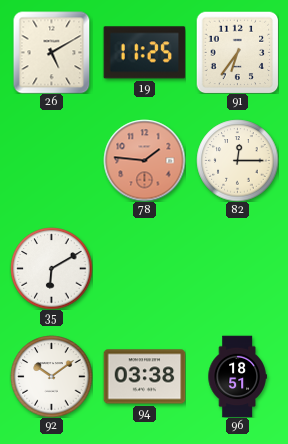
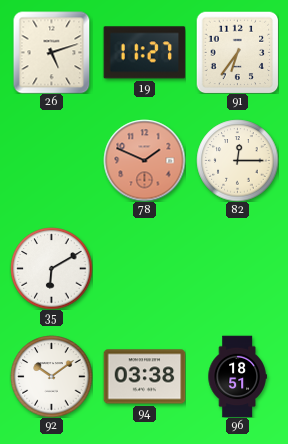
26: 5:10 -> 5:12
19: 11:25 -> 11:27
78: 1:46 -> 1:49
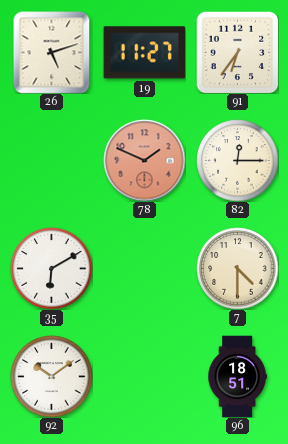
7: none -> 4:30
94: 03:38 -> none
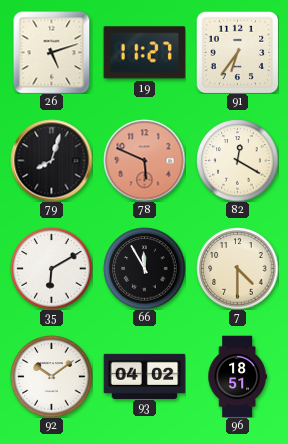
79: none -> 8:03
78: 1:49 -> 5:49
82: 12:15 -> 12:20
66: none -> 11:55
93: none -> 04:02
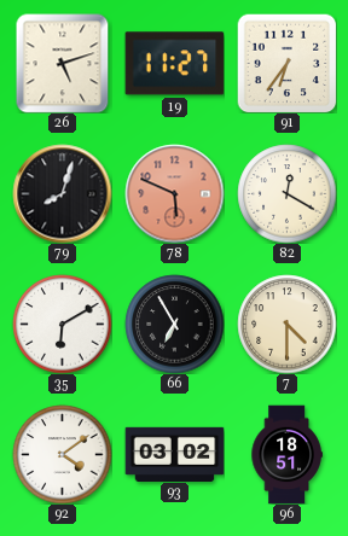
66: 11:55 -> 6:55
92: 10:09 -> 4:09
93: 04:02 -> 03:02
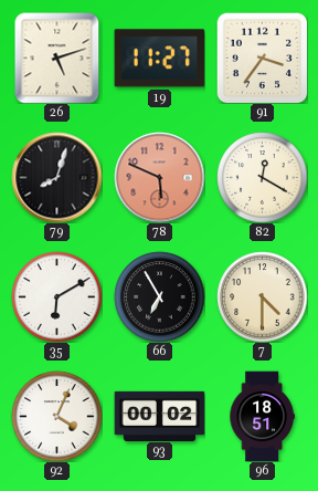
91: 6:36 -> 3:36
92: 4:09 -> 4:04
93: 03:02 -> 00:02
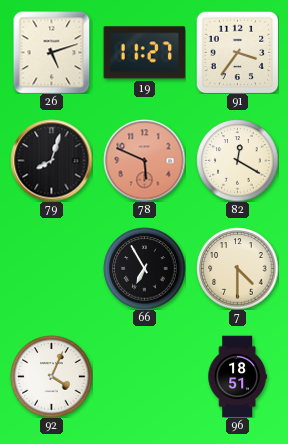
35: 6:10 -> none
93: 00:02 -> none
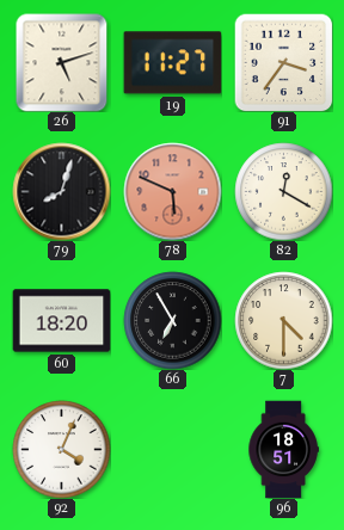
60: none -> 18:20
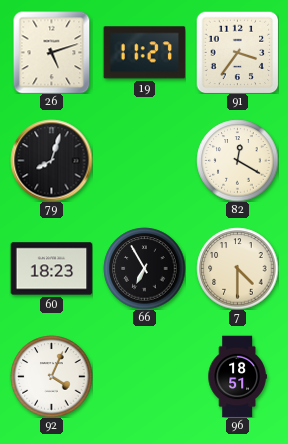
78: 5:49 -> none
60: 18:20 -> 18:23
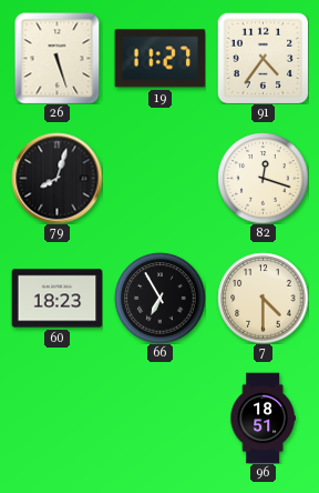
26: 5:12 -> 5:27
91: 3:36 -> 4:36
82: 12:20 -> 12:18
92: 4:04 -> none
